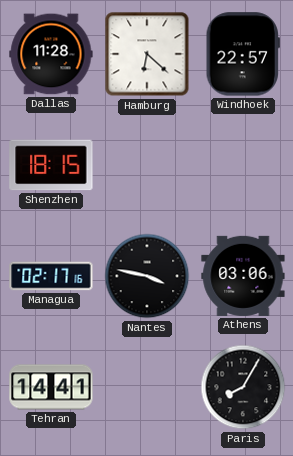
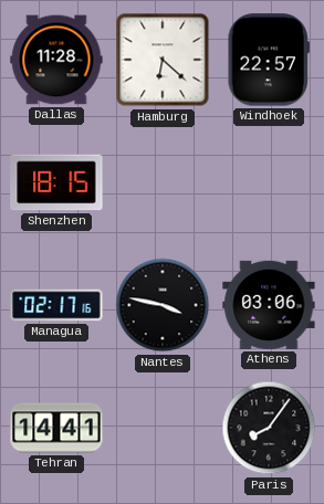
Paris: 8:05 -> 8:06
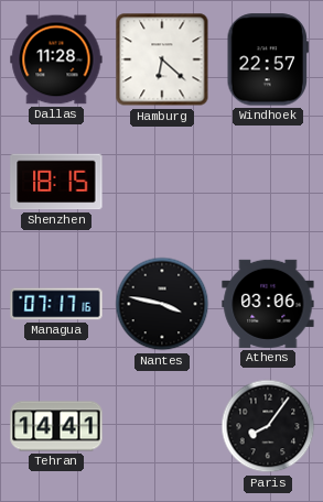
Managua: 02:17 -> 07:17
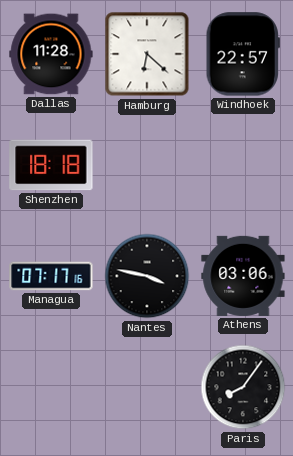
Shenzhen: 18:15 -> 18:18
Tehran: 14:41 -> none
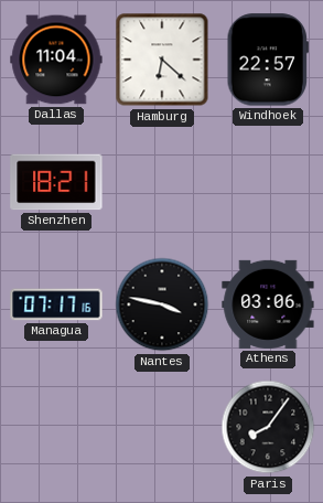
Dallas: 11:28 -> 11:04
Shenzhen: 18:18 -> 18:21
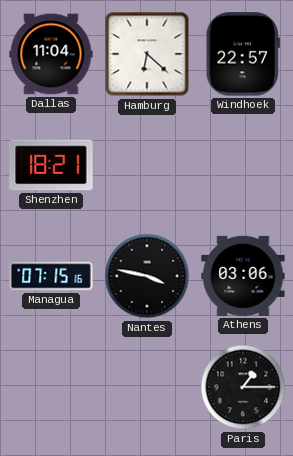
Managua: 07:17 -> 07:15
Paris: 8:06 -> 1:15
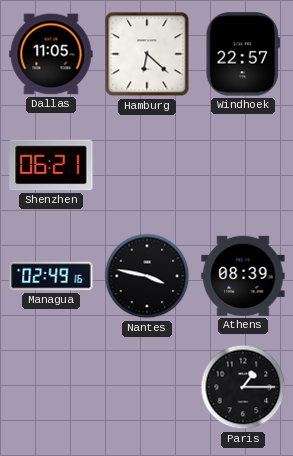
Dallas: 11:04 -> 11:05
Shenzhen: 18:21 -> 06:21
Managua: 07:15 -> 02:49
Athens: 03:06 -> 08:39
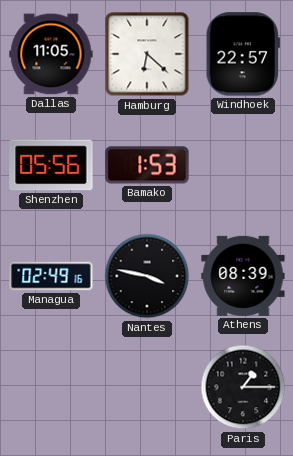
Shenzhen: 06:21 -> 05:56
Bamako: none -> 1:53
